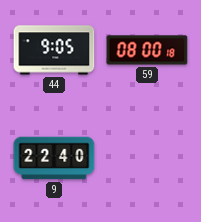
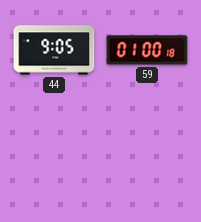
59: 08:00 -> 01:00
9: 22:40 -> none
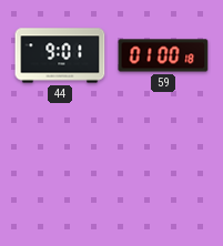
44: 9:05 -> 9:01
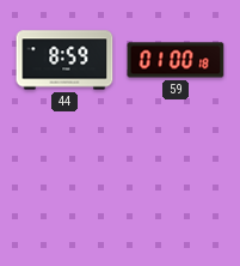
44: 9:01 -> 8:59
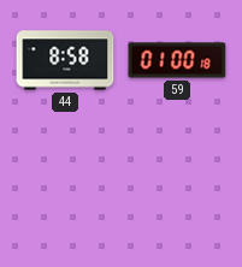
44: 8:59 -> 8:58
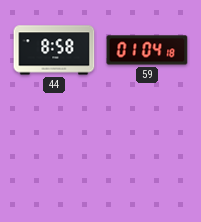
59: 01:00 -> 01:04
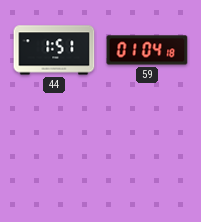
44: 8:58 -> 1:51
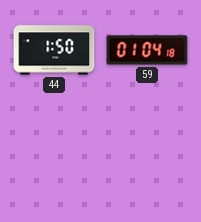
44: 1:51 -> 1:50
